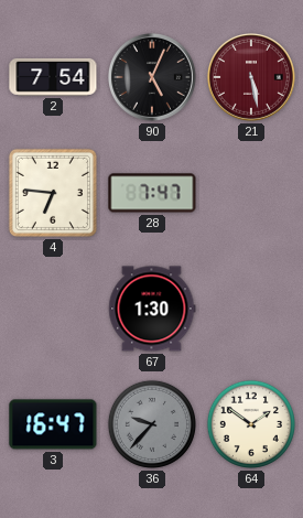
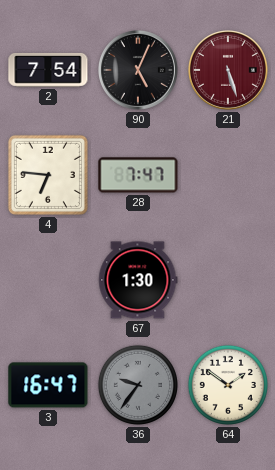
21: 5:28 -> 5:27
36: 9:37 -> 9:36
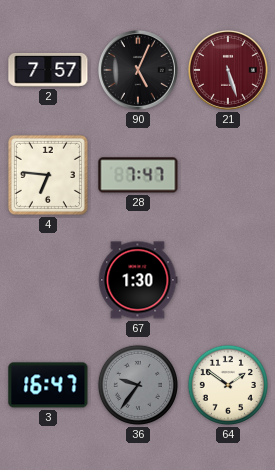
2: 7:54 -> 7:57
